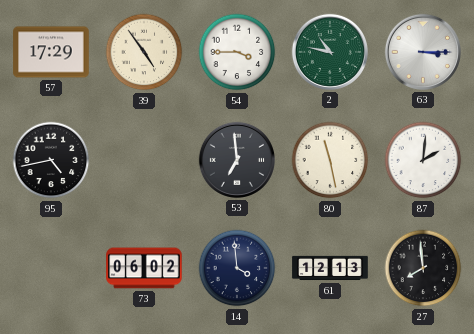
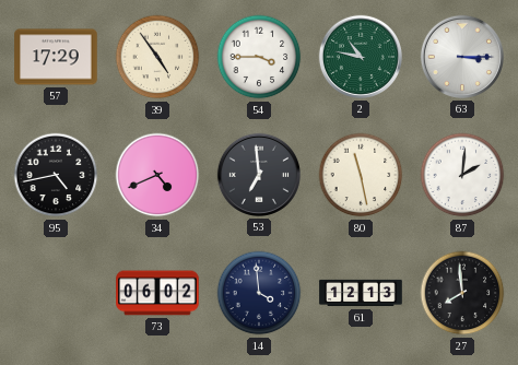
34: none -> 4:41
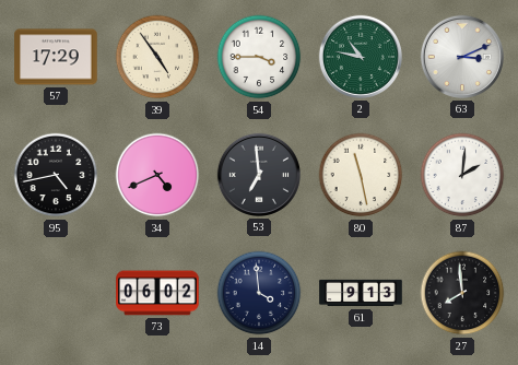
63: 3:15 -> 3:11
61: 12:13 -> 9:13
